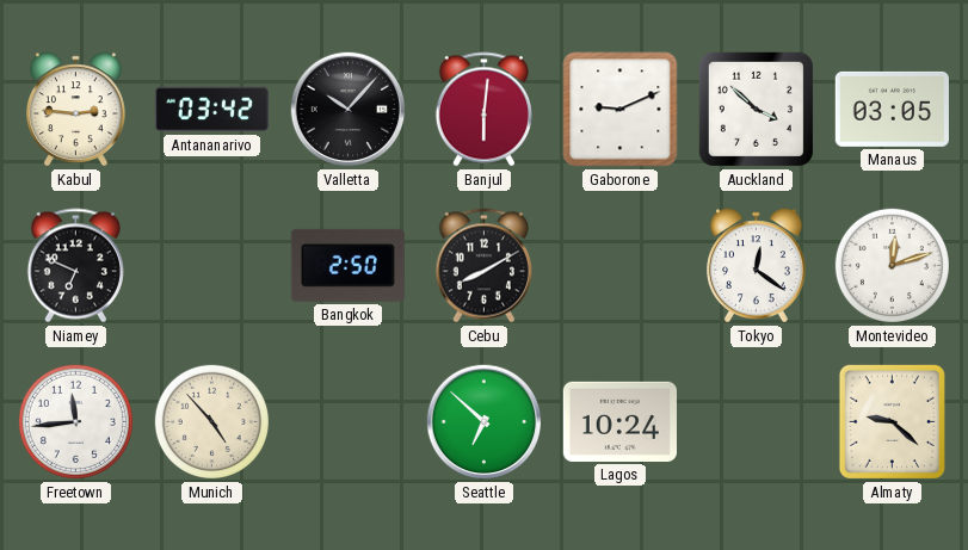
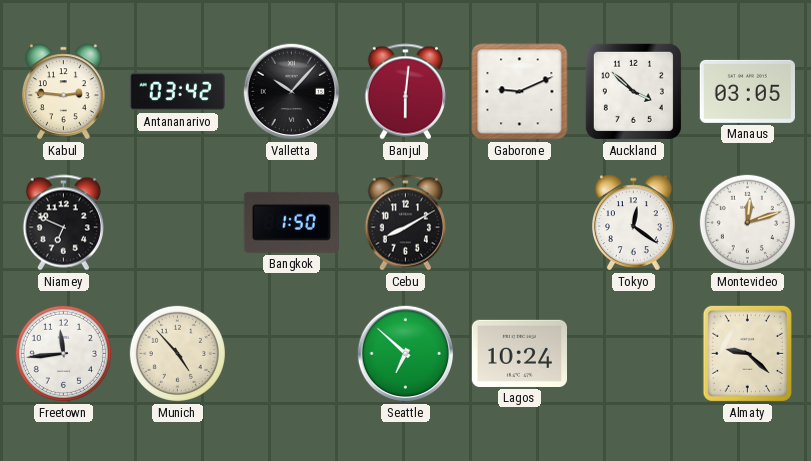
Bangkok: 2:50 -> 1:50
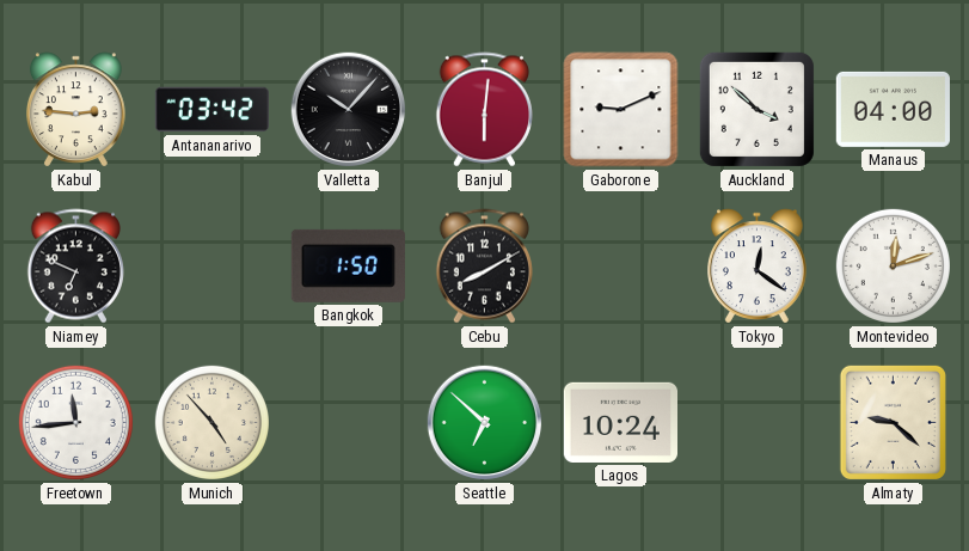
Manaus: 03:05 -> 04:00
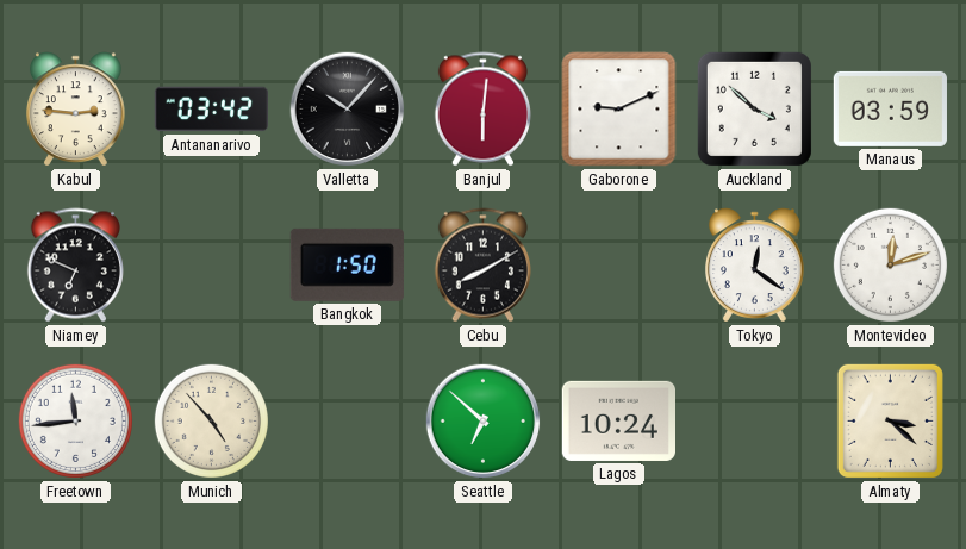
Manaus: 04:00 -> 03:59
Almaty: 9:22 -> 3:22
